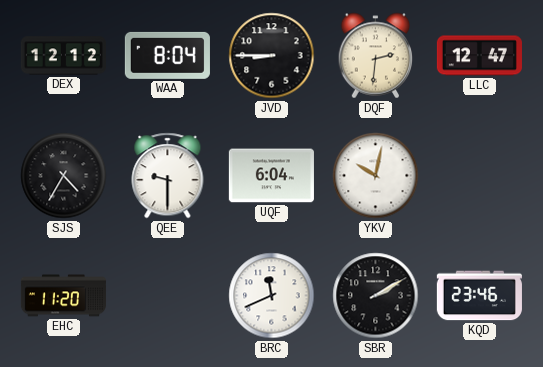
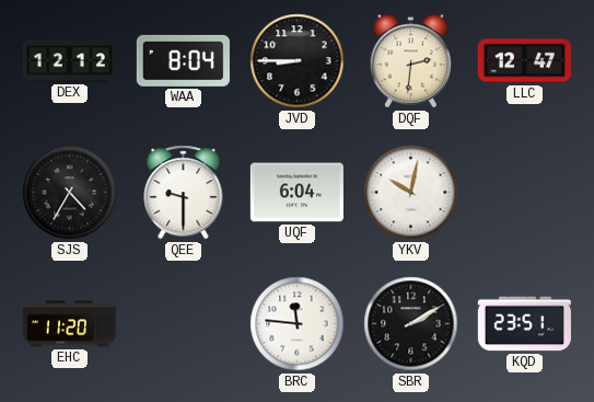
BRC: 11:41 -> 11:46
KQD: 23:46 -> 23:51
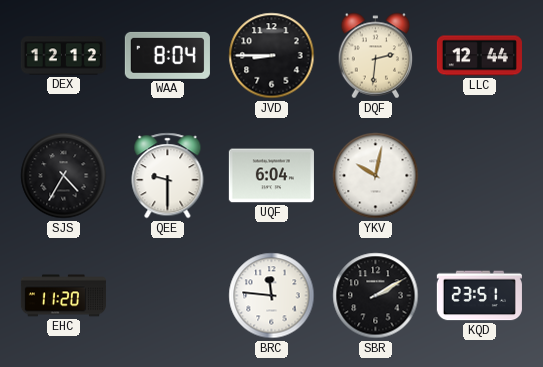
LLC: 12:47 -> 12:44
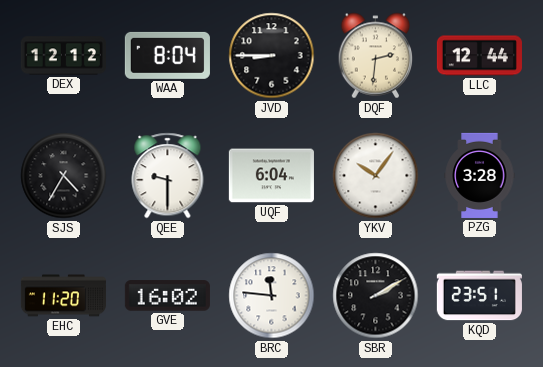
YKV: 10:02 -> 10:06
PZG: none -> 3:28
GVE: none -> 16:02
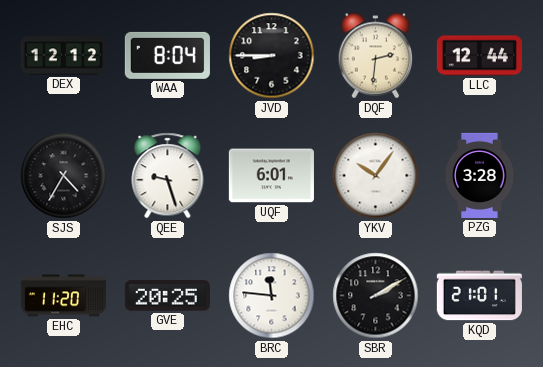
QEE: 9:30 -> 9:27
UQF: 6:04 -> 6:01
GVE: 16:02 -> 20:25
KQD: 23:51 -> 21:01
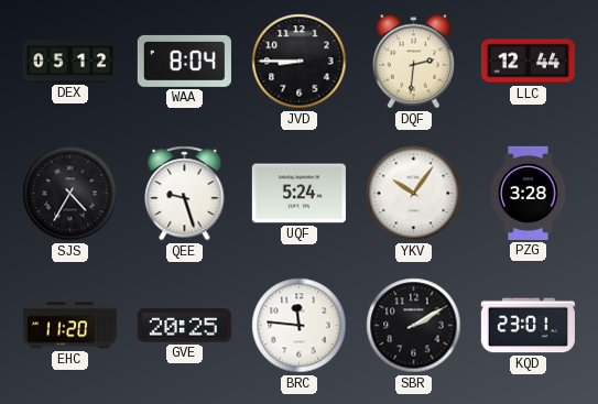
DEX: 12:12 -> 05:12
UQF: 6:01 -> 5:24
KQD: 21:01 -> 23:01
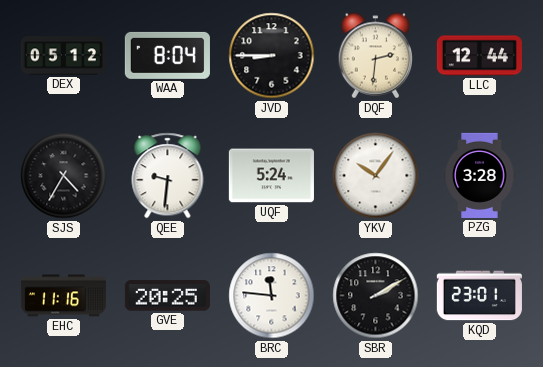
QEE: 9:27 -> 9:31
EHC: 11:20 -> 11:16
